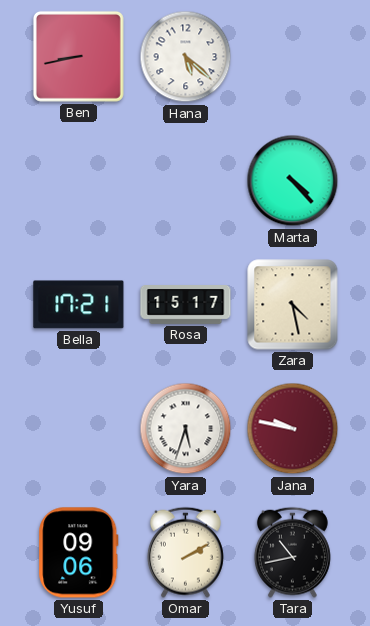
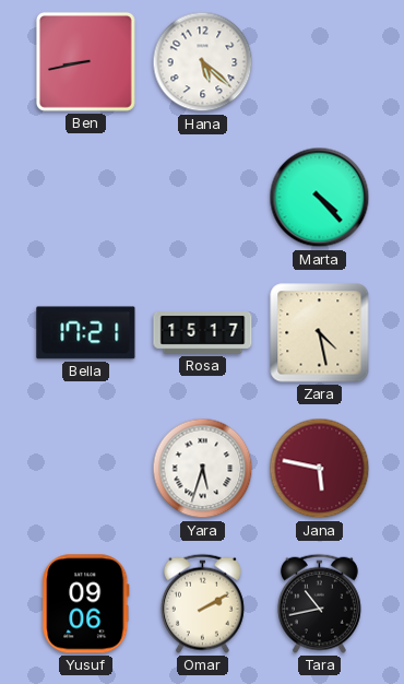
Jana: 9:47 -> 5:47
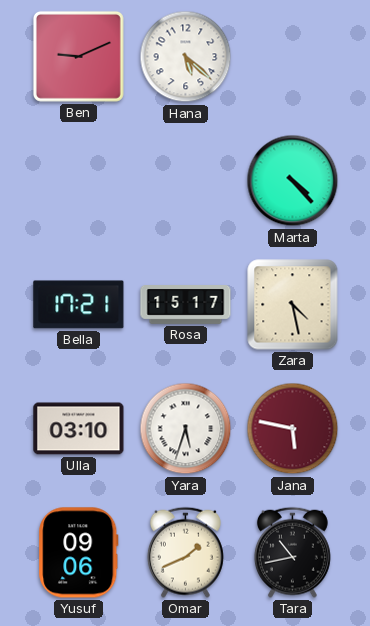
Ben: 8:43 -> 9:11
Ulla: none -> 03:10
Omar: 2:10 -> 1:41
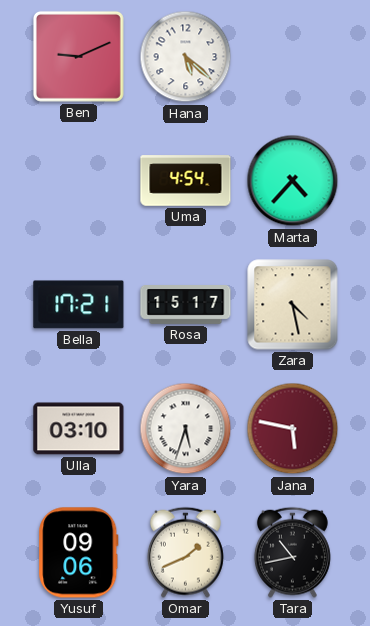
Uma: none -> 4:54
Marta: 4:23 -> 4:37
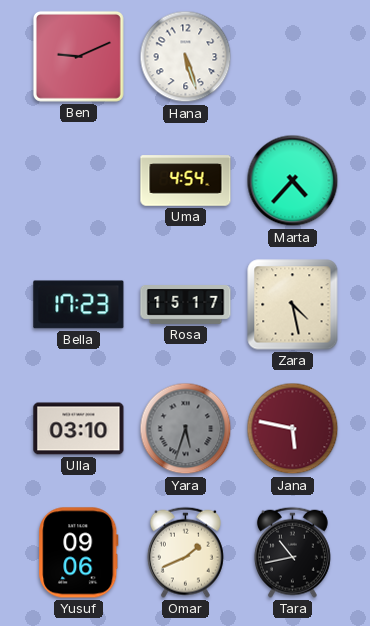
Hana: 5:22 -> 5:27
Bella: 17:21 -> 17:23
Yara dial: white -> grey
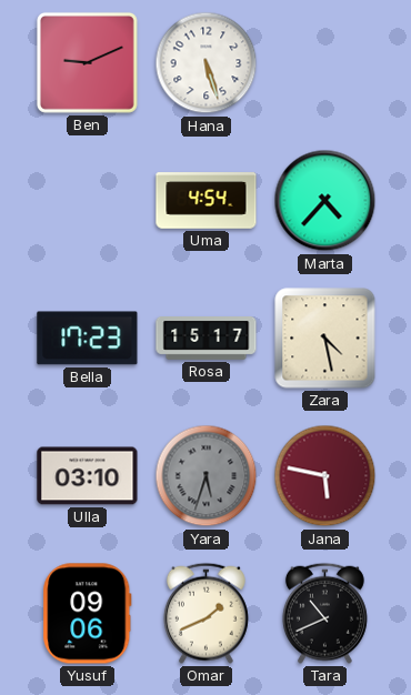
Tara: 10:43 -> 10:41
